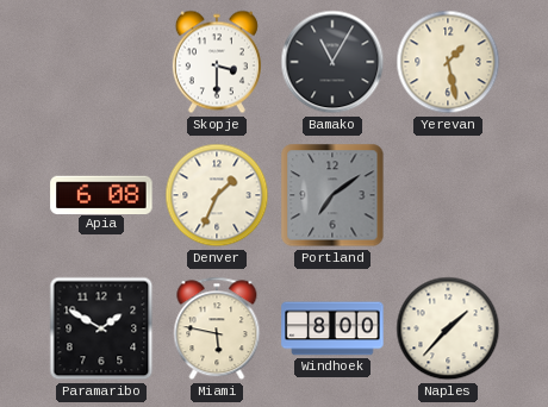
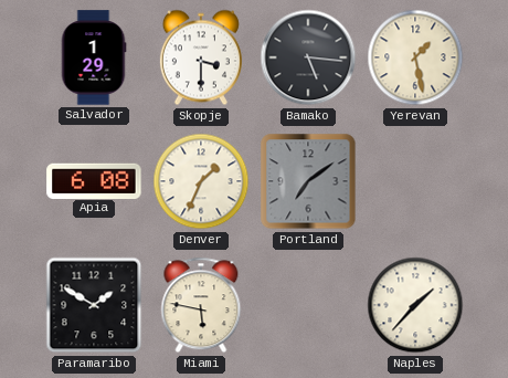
Salvador: none -> 1:29
Bamako: 11:05 -> 5:16
Windhoek: 8:00 -> none
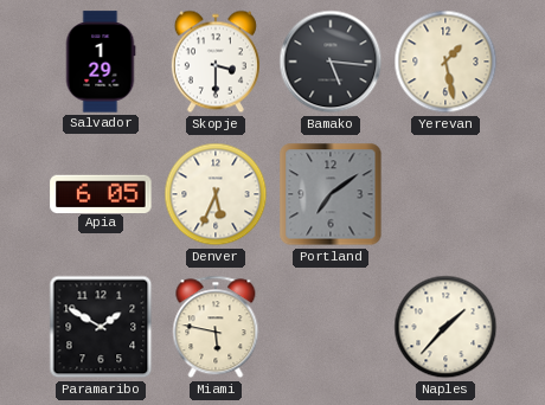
Apia: 6:08 -> 6:05
Denver: 1:34 -> 5:34
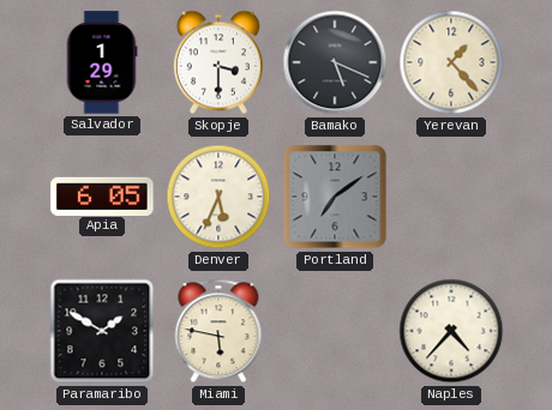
Bamako: 5:16 -> 5:19
Yerevan: 1:28 -> 1:23
Naples: 1:37 -> 4:37
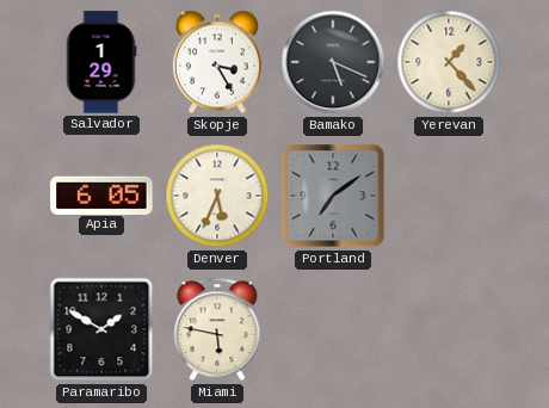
Skopje: 3:30 -> 3:25
Naples: 4:37 -> none
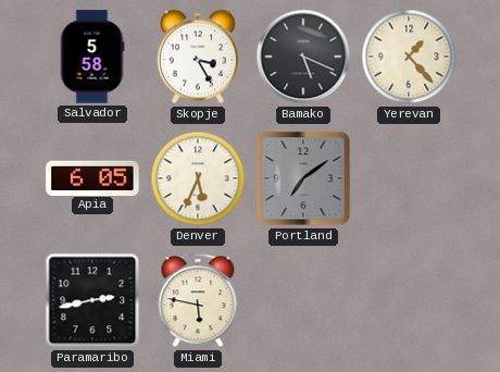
Salvador: 1:29 -> 5:58
Paramaribo: 1:50 -> 2:43
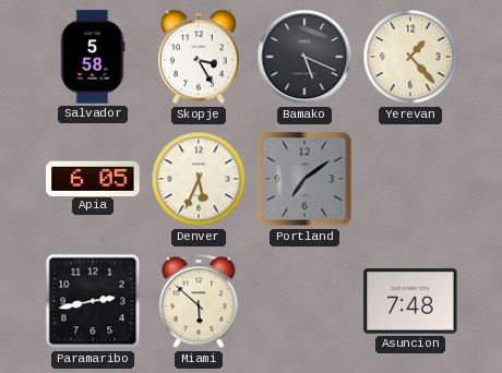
Miami: 5:47 -> 5:52
Asuncion: none -> 7:48
